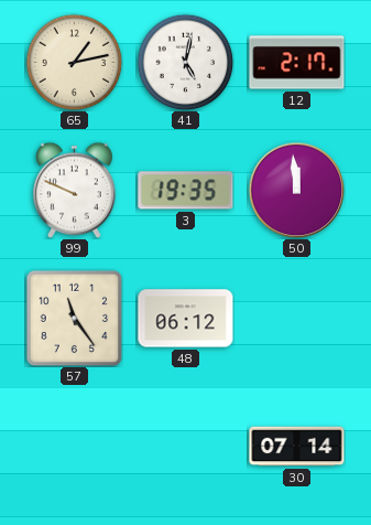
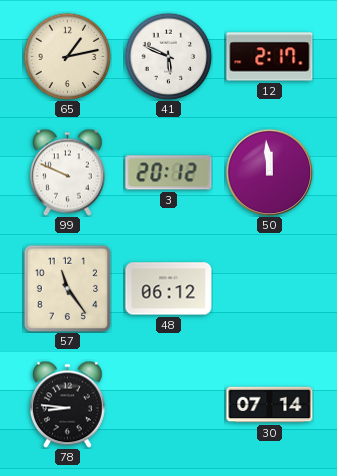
41: 5:02 -> 5:49
3: 19:35 -> 20:12
78: none -> 8:46
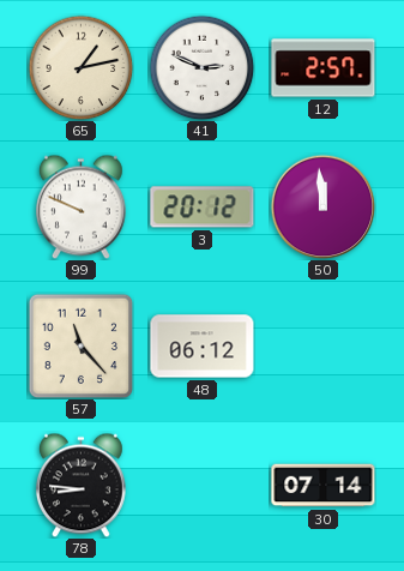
41: 5:49 -> 2:49
12: 2:17 -> 2:57
57: 11:24 -> 11:23
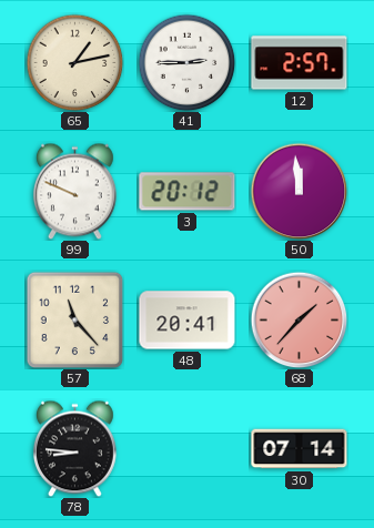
41: 2:49 -> 2:45
48: 06:12 -> 20:41
68: none -> 1:37
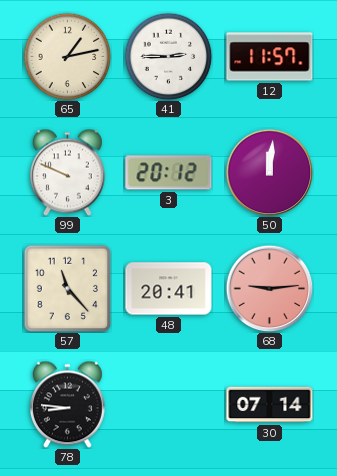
12: 2:57 -> 11:57
50: 11:59 -> 12:01
68: 1:37 -> 9:14
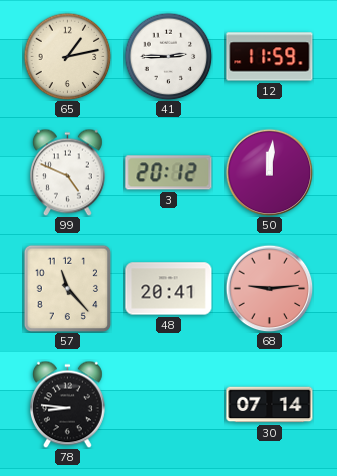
12: 11:57 -> 11:59
99: 9:49 -> 4:49
